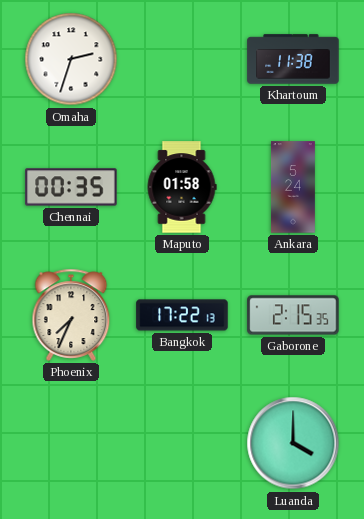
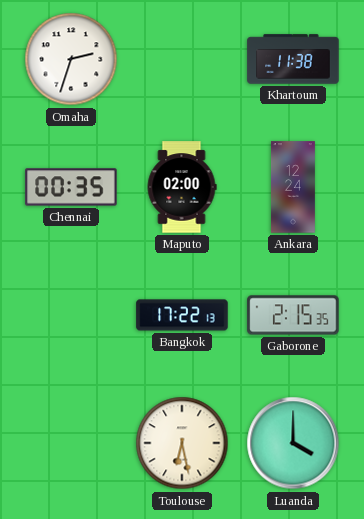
Maputo: 01:58 -> 02:00
Ankara: 5:24 -> 12:24
Phoenix: 7:34 -> none
Toulouse: none -> 6:28
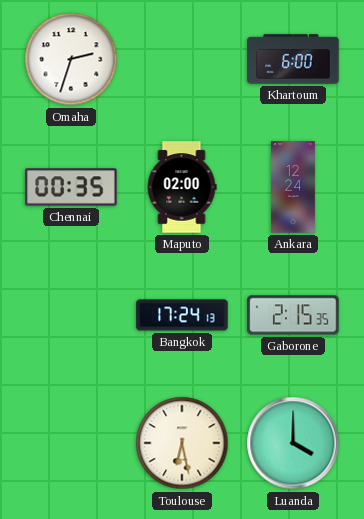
Khartoum: 11:38 -> 6:00
Bangkok: 17:22 -> 17:24
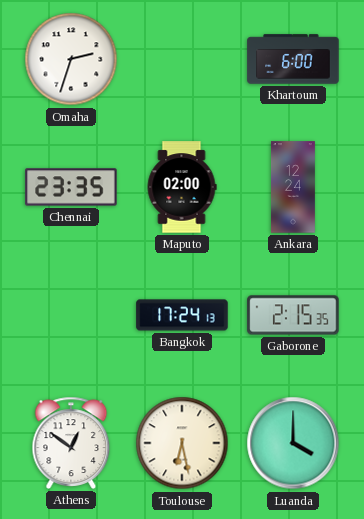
Chennai: 00:35 -> 23:35
Athens: none -> 12:51
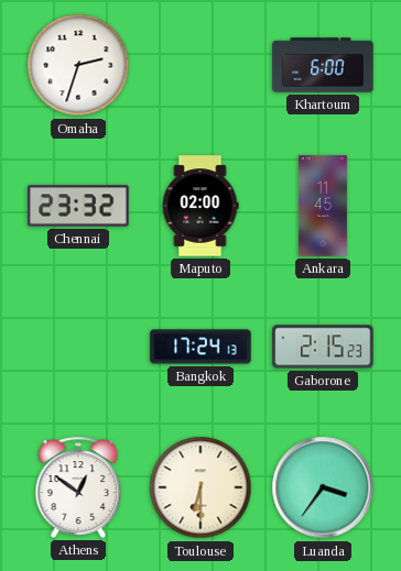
Chennai: 23:35 -> 23:32
Ankara: 12:24 -> 11:45
Gaborone: 2:15:35 -> 2:15:23
Toulouse: 6:28 -> 6:30
Luanda: 4:00 -> 3:36
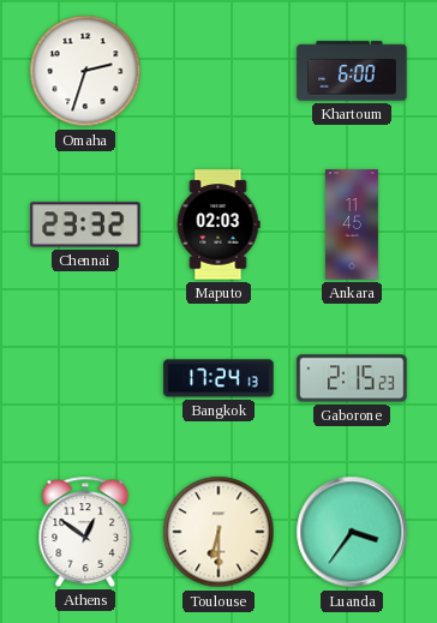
Maputo: 02:00 -> 02:03
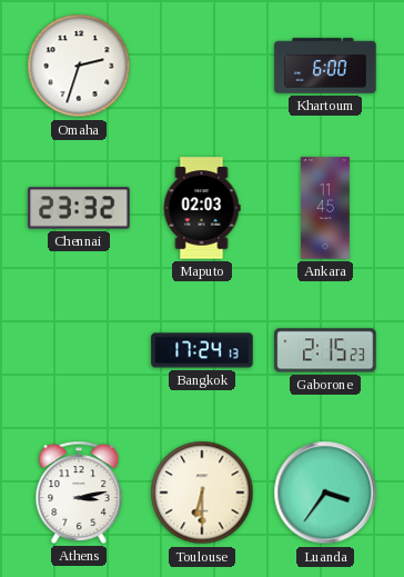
Athens: 12:51 -> 3:13
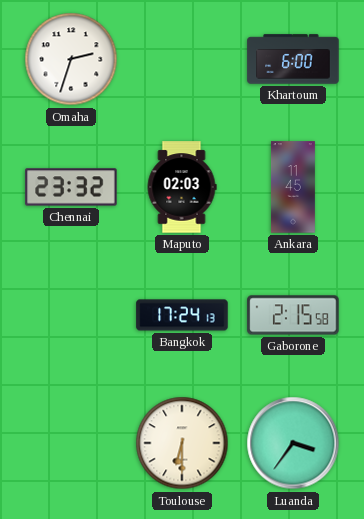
Gaborone: 2:15:23 -> 2:15:58
Athens: 3:13 -> none
